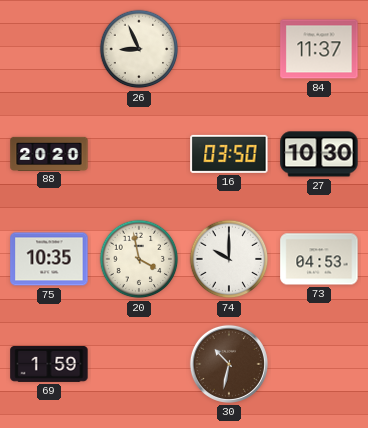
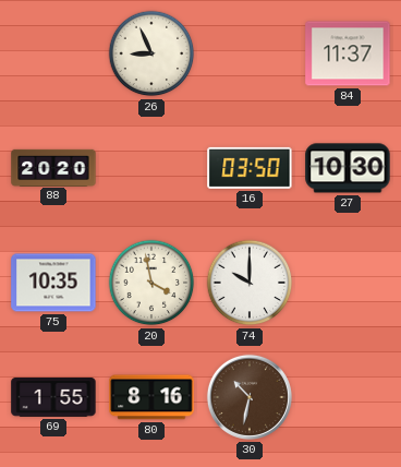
73: 04:53 -> none
69: 1:59 -> 1:55
80: none -> 8:16
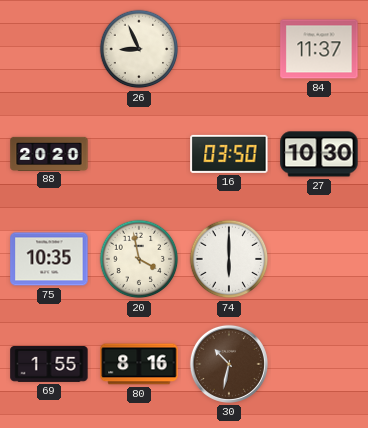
74: 10:00 -> 6:00
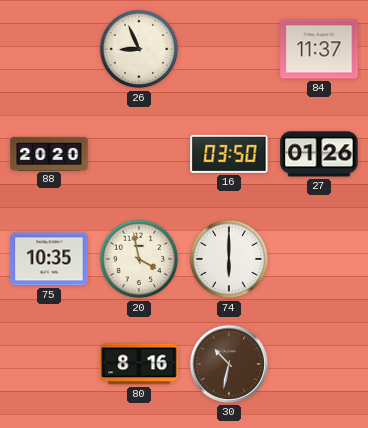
27: 10:30 -> 01:26
69: 1:55 -> none
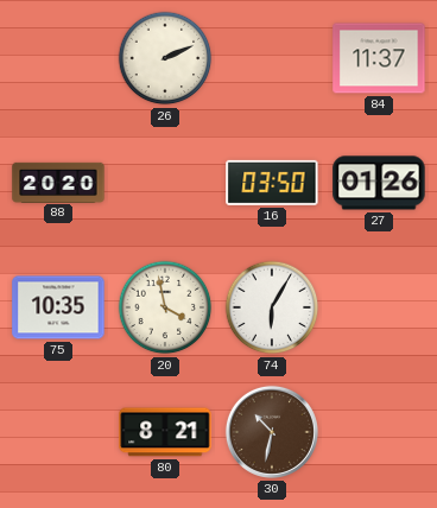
26: 8:56 -> 2:11
74: 6:00 -> 6:05
80: 8:16 -> 8:21
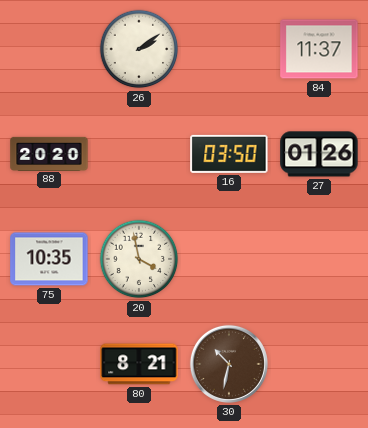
26: 2:11 -> 2:09
74: 6:05 -> none
